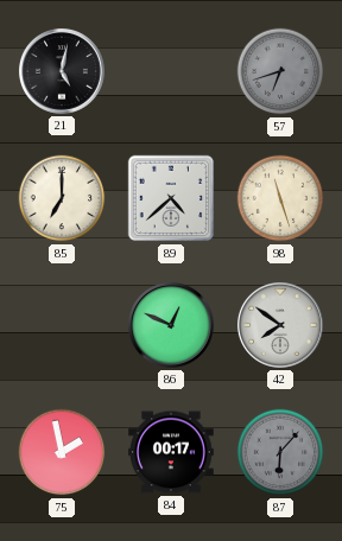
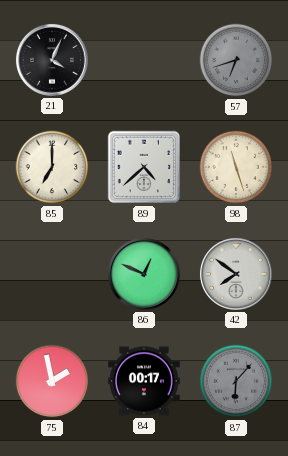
21: 5:02 -> 4:04
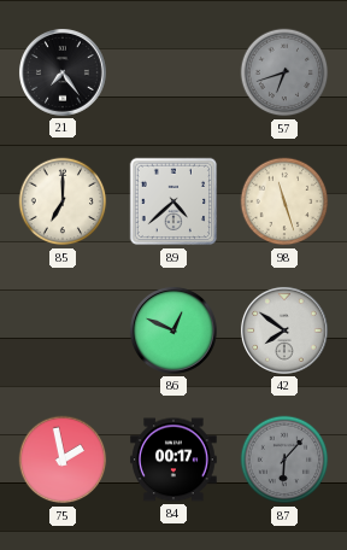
21: 4:04 -> 7:24
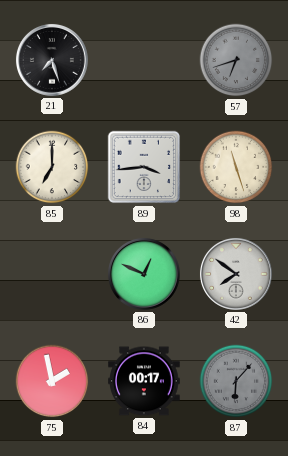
21: 7:24 -> 7:27
89: 4:38 -> 3:44
